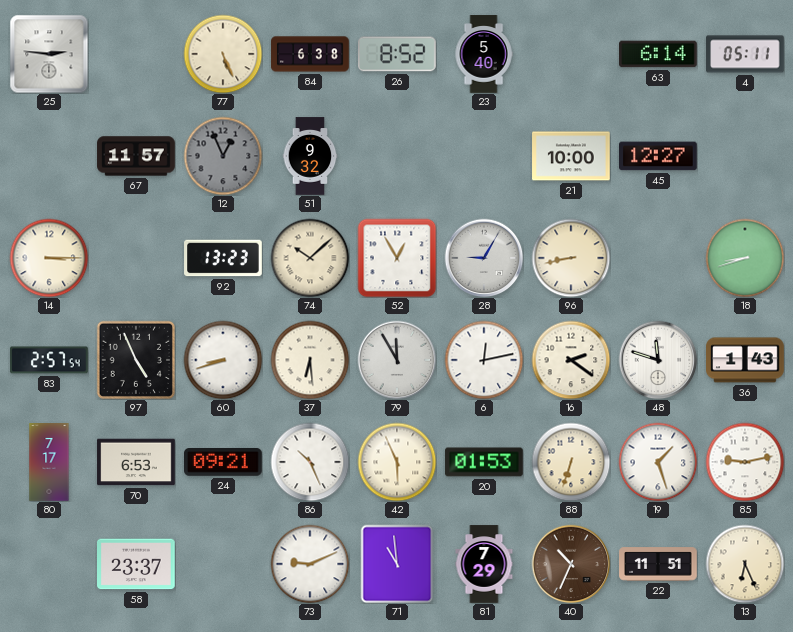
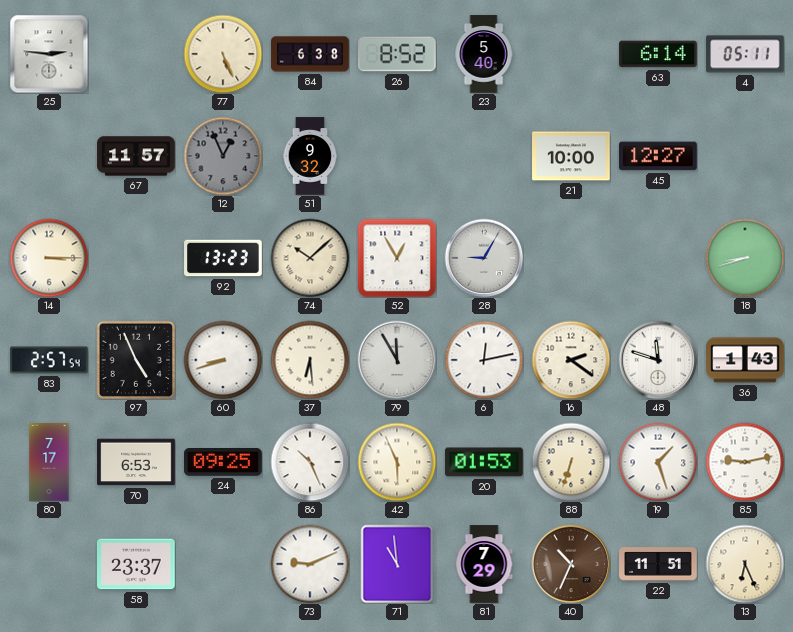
96: 8:43 -> none
24: 09:21 -> 09:25
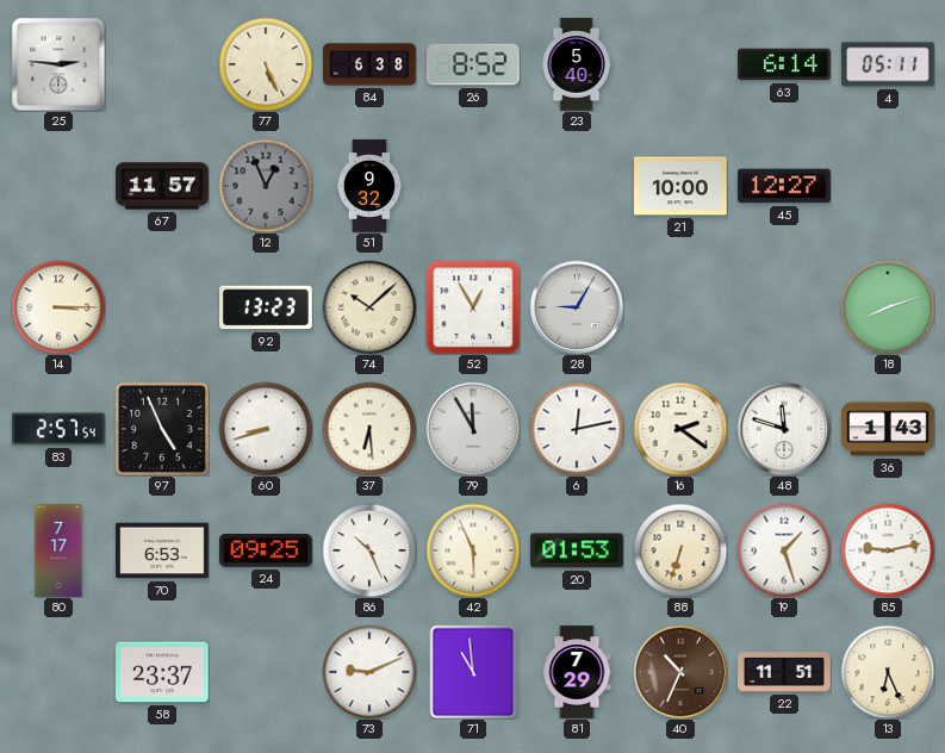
18: 8:42 -> 8:12
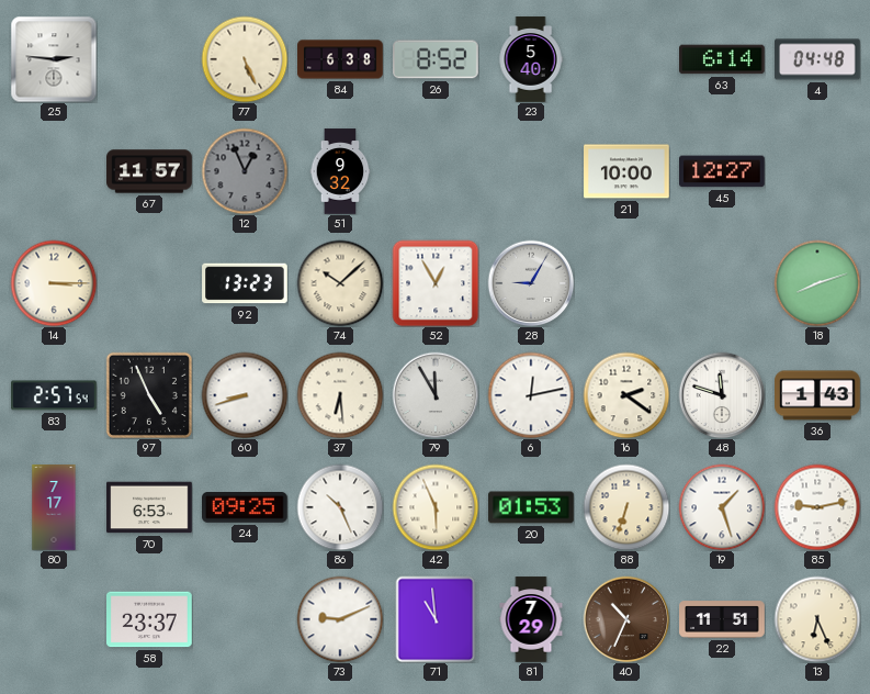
4: 05:11 -> 04:48
